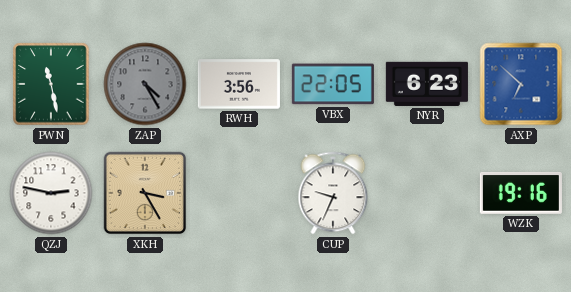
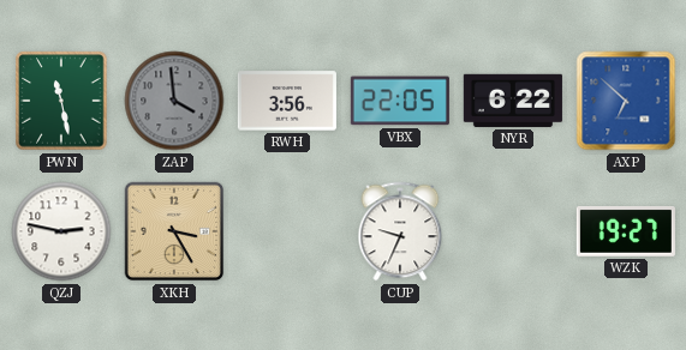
ZAP: 4:25 -> 3:59
NYR: 6:23 -> 6:22
WZK: 19:16 -> 19:27
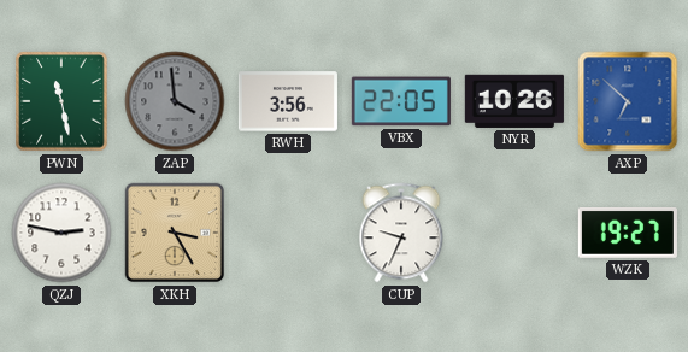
NYR: 6:22 -> 10:26
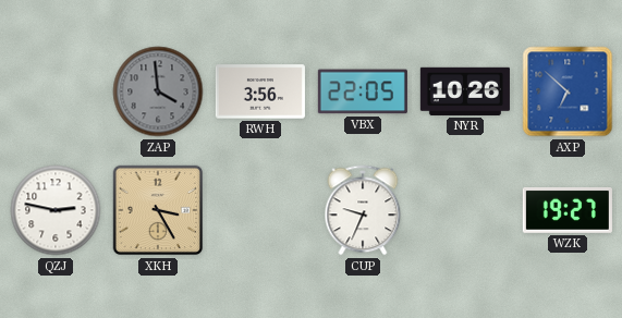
PWN: 11:28 -> none
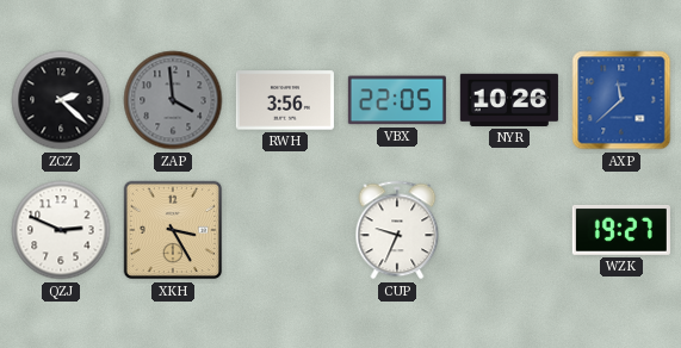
ZCZ: none -> 2:22
AXP: 6:52 -> 11:38
QZJ: 2:47 -> 2:49
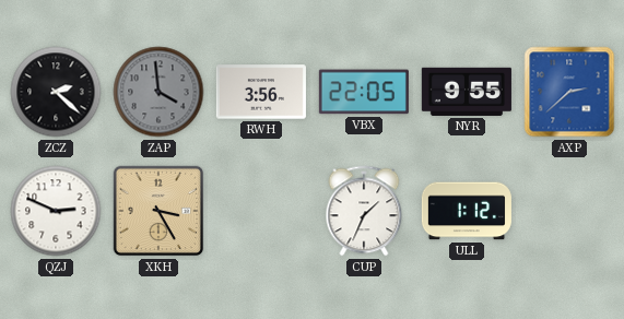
NYR: 10:26 -> 9:55
AXP: 11:38 -> 2:38
CUP: 9:34 -> 1:34
ULL: none -> 1:12
WZK: 19:27 -> none
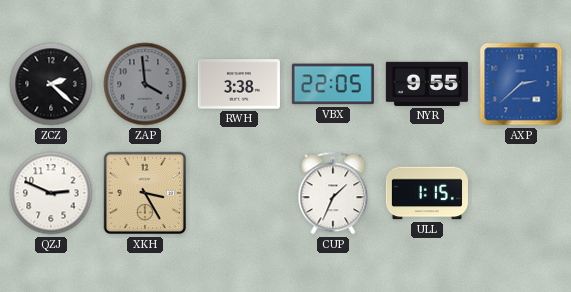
RWH: 3:56 -> 3:38
ULL: 1:12 -> 1:15
